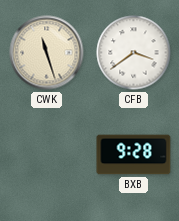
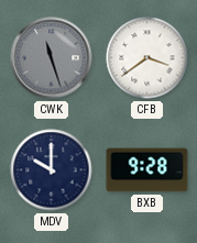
CWK dial: cream -> grey
MDV: none -> 10:00
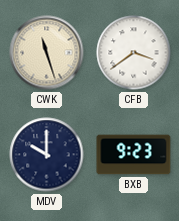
CWK dial: grey -> cream
BXB: 9:28 -> 9:23
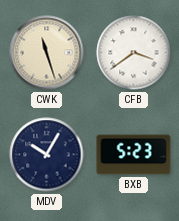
MDV: 10:00 -> 10:05
BXB: 9:23 -> 5:23
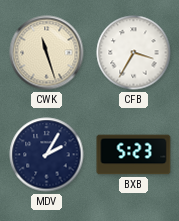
CFB: 3:39 -> 3:35
MDV: 10:05 -> 2:05
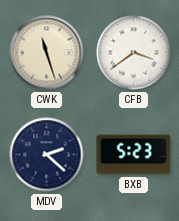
CFB: 3:35 -> 3:39
MDV: 2:05 -> 2:22
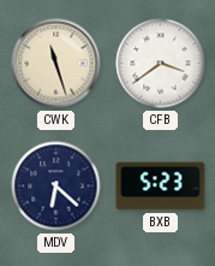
MDV: 2:22 -> 6:22
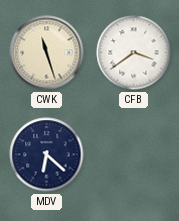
BXB: 5:23 -> none
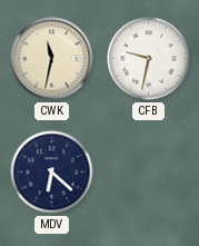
CWK: 11:27 -> 11:32
CFB: 3:39 -> 9:32
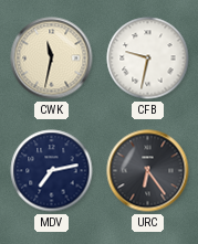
MDV: 6:22 -> 7:13
URC: none -> 6:24
